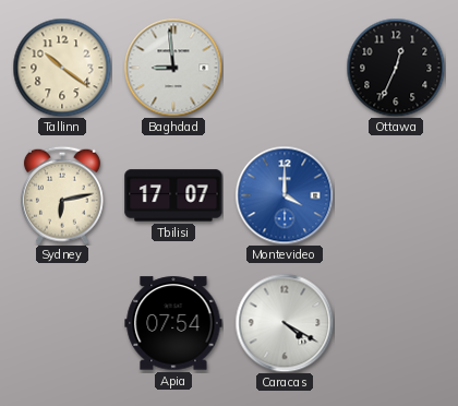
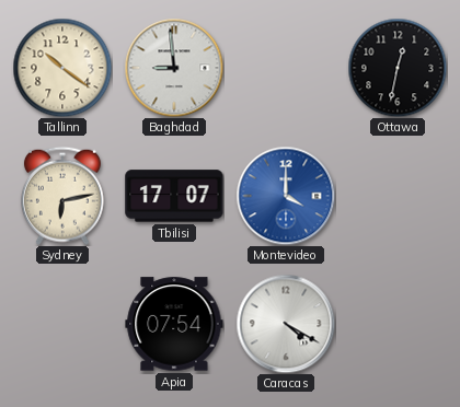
Ottawa: 12:34 -> 12:32
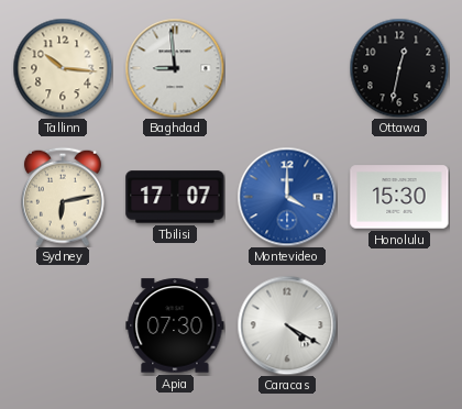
Tallinn: 10:21 -> 10:16
Honolulu: none -> 15:30
Apia: 07:54 -> 07:30
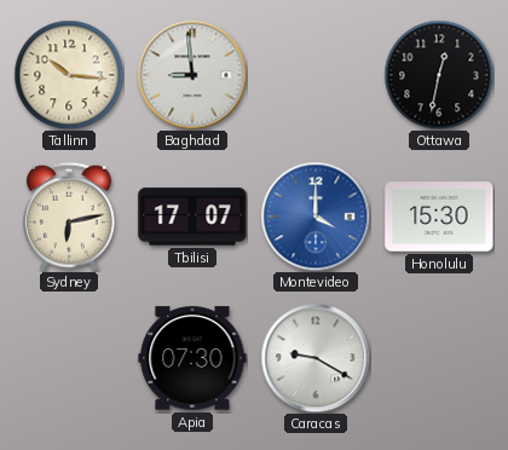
Caracas: 4:20 -> 9:20
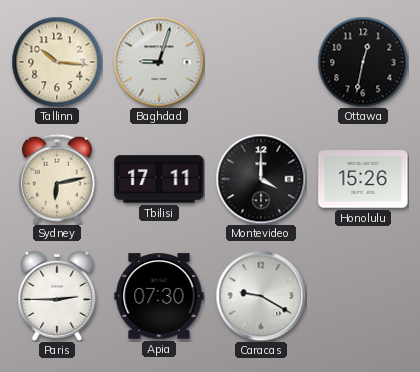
Baghdad: 8:59 -> 9:03
Tbilisi: 17:07 -> 17:11
Montevideo dial: blue -> black
Honolulu: 15:30 -> 15:26
Paris: none -> 2:45
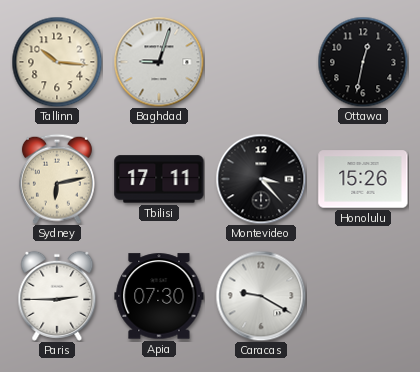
Montevideo: 4:00 -> 3:23
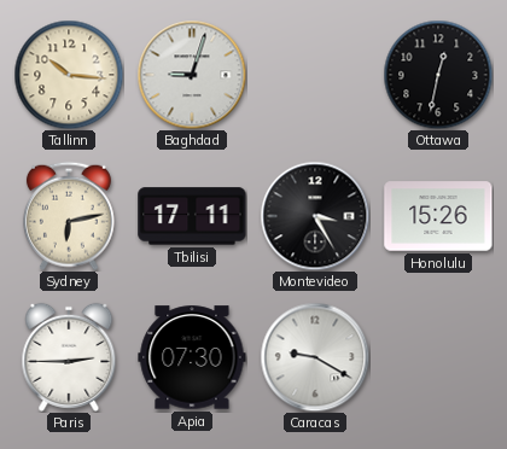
Montevideo: 3:23 -> 3:25
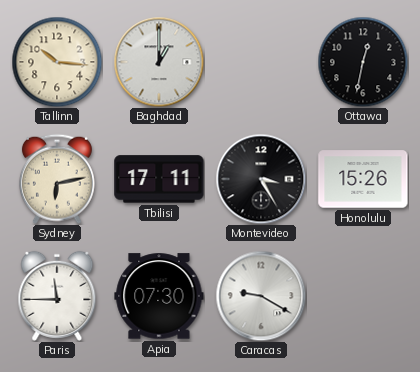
Baghdad: 9:03 -> 1:00
Paris: 2:45 -> 11:45
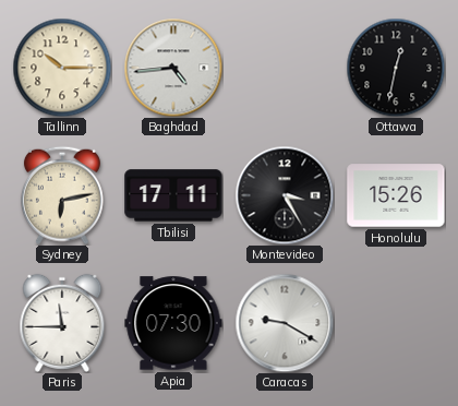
Tallinn: 10:16 -> 10:15
Baghdad: 1:00 -> 4:44
